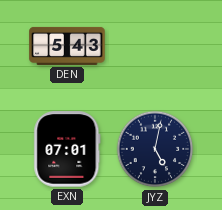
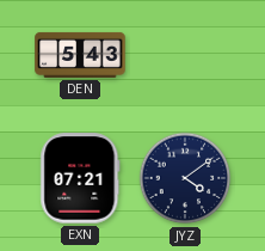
EXN: 07:01 -> 07:21
JYZ: 5:02 -> 4:09
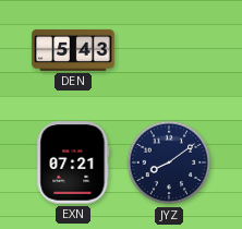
JYZ: 4:09 -> 8:09
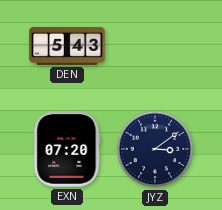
EXN: 07:21 -> 07:20
JYZ: 8:09 -> 3:09
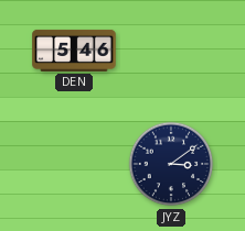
DEN: 5:43 -> 5:46
EXN: 07:20 -> none
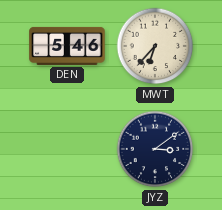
MWT: none -> 6:37
